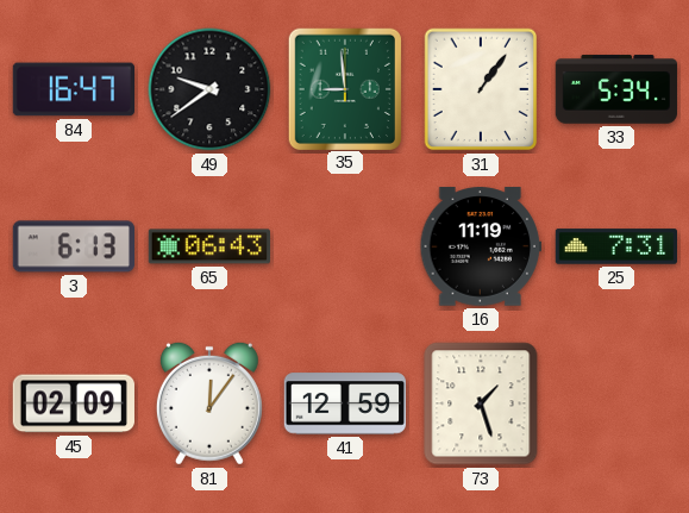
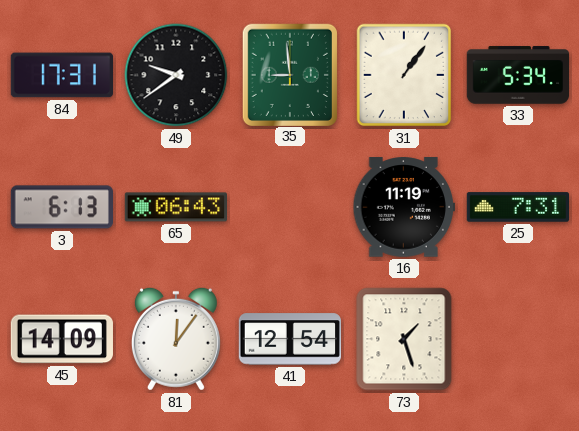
84: 16:47 -> 17:31
45: 02:09 -> 14:09
41: 12:59 -> 12:54
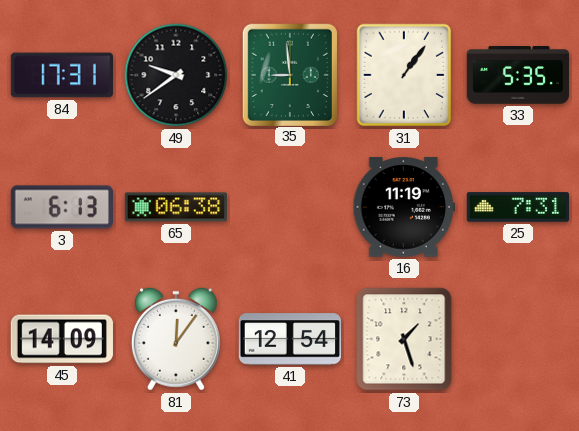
33: 5:34 -> 5:35
65: 06:43 -> 06:38
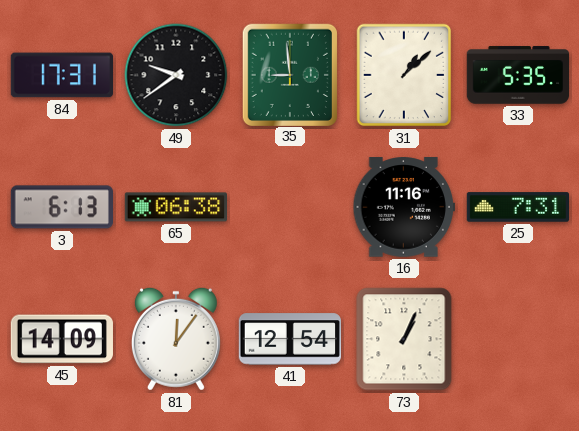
31: 1:06 -> 1:08
16: 11:19 -> 11:16
73: 1:27 -> 1:04
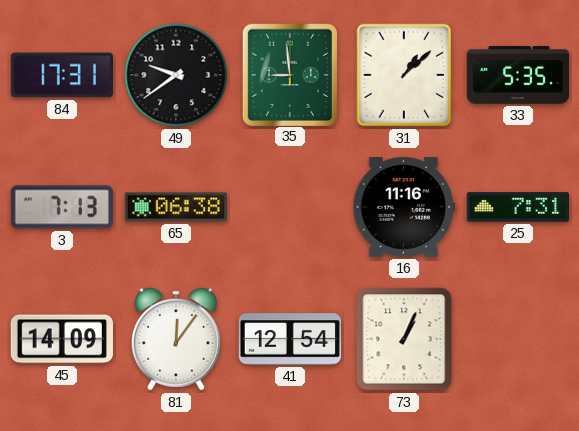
3: 6:13 -> 7:13
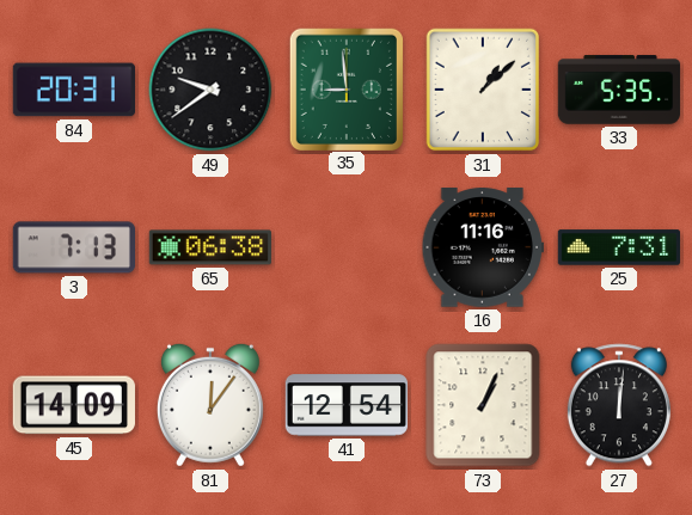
84: 17:31 -> 20:31
27: none -> 12:01
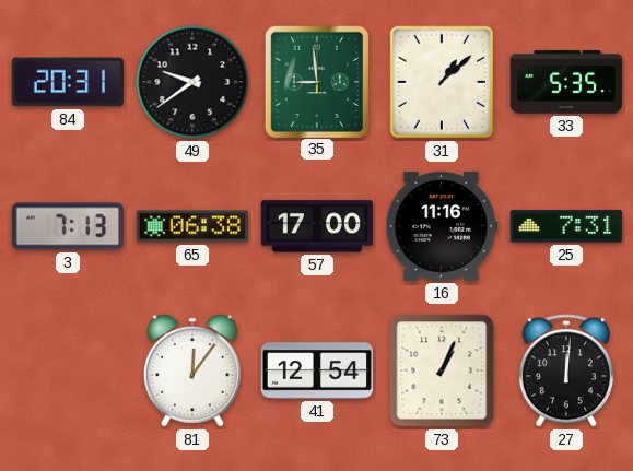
57: none -> 17:00
45: 14:09 -> none
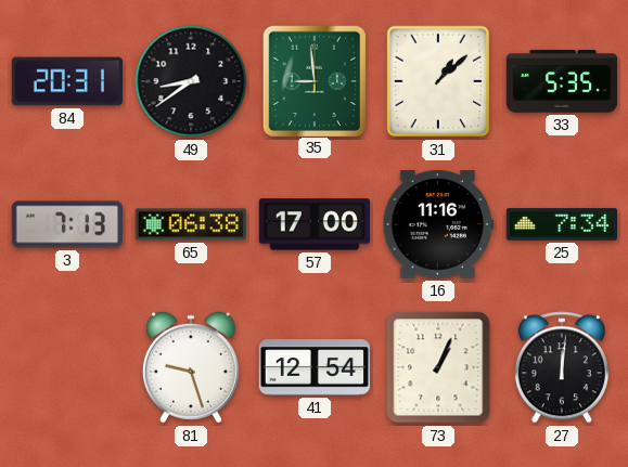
49: 9:39 -> 8:39
25: 7:31 -> 7:34
81: 12:06 -> 9:27
